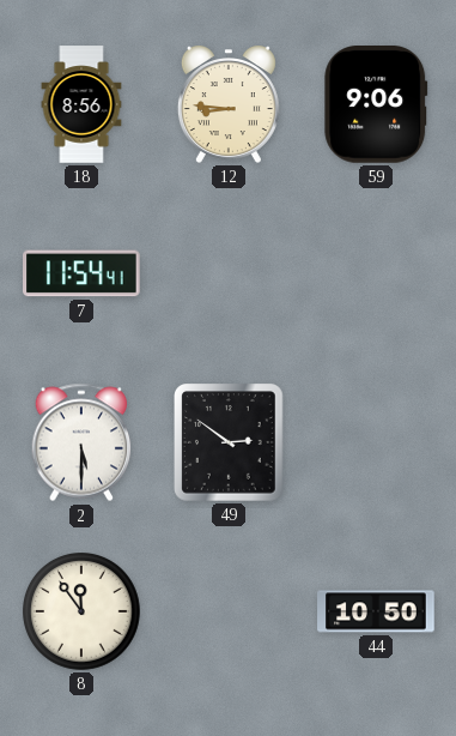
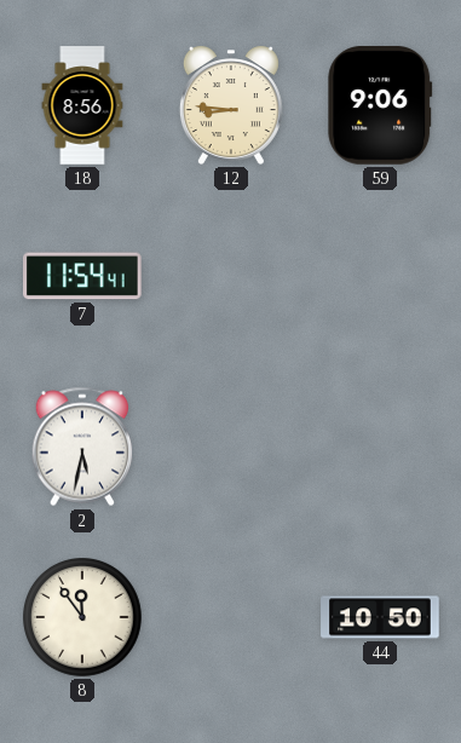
2: 5:30 -> 5:32
49: 2:51 -> none
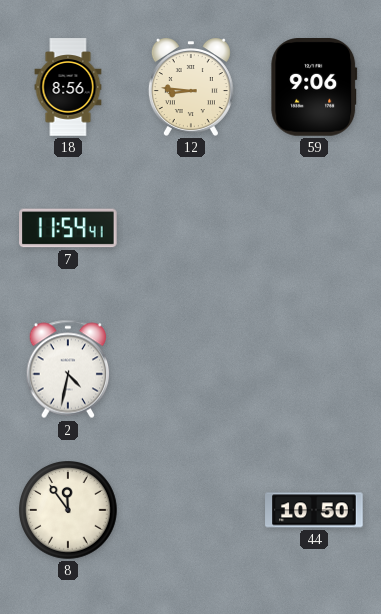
2: 5:32 -> 4:32
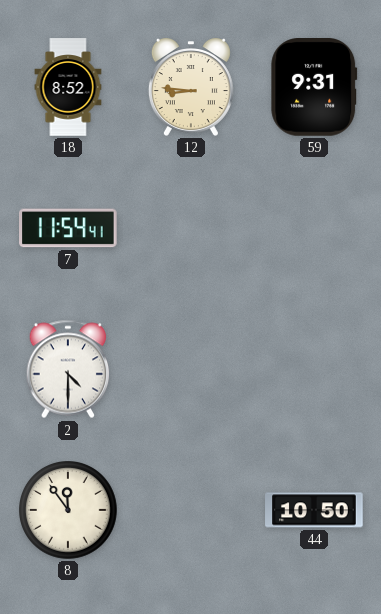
18: 8:56 -> 8:52
59: 9:06 -> 9:31
2: 4:32 -> 4:30
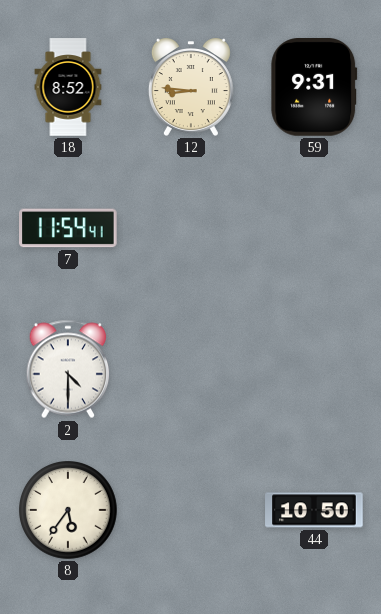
8: 11:54 -> 5:36
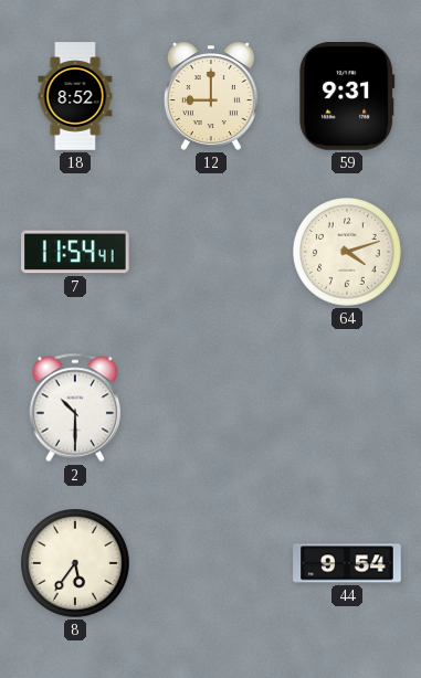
12: 8:46 -> 9:00
64: none -> 4:12
2: 4:30 -> 10:30
44: 10:50 -> 9:54
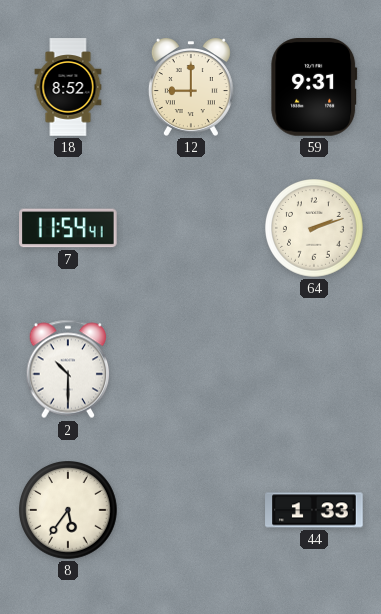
64: 4:12 -> 2:12
44: 9:54 -> 1:33
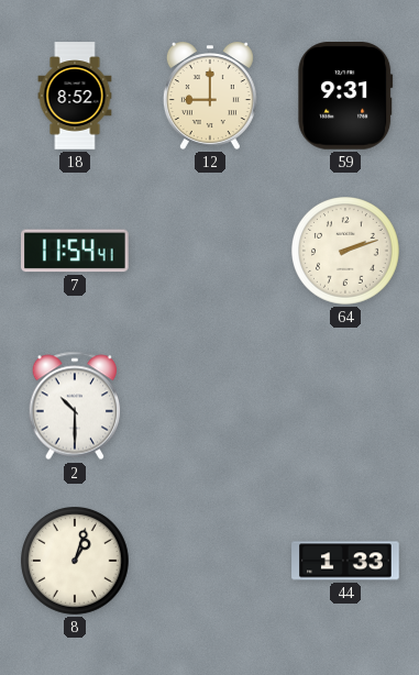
8: 5:36 -> 1:03
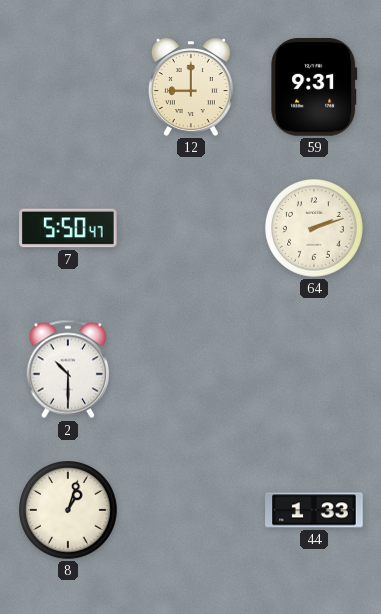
18: 8:52 -> none
7: 11:54 -> 5:50
